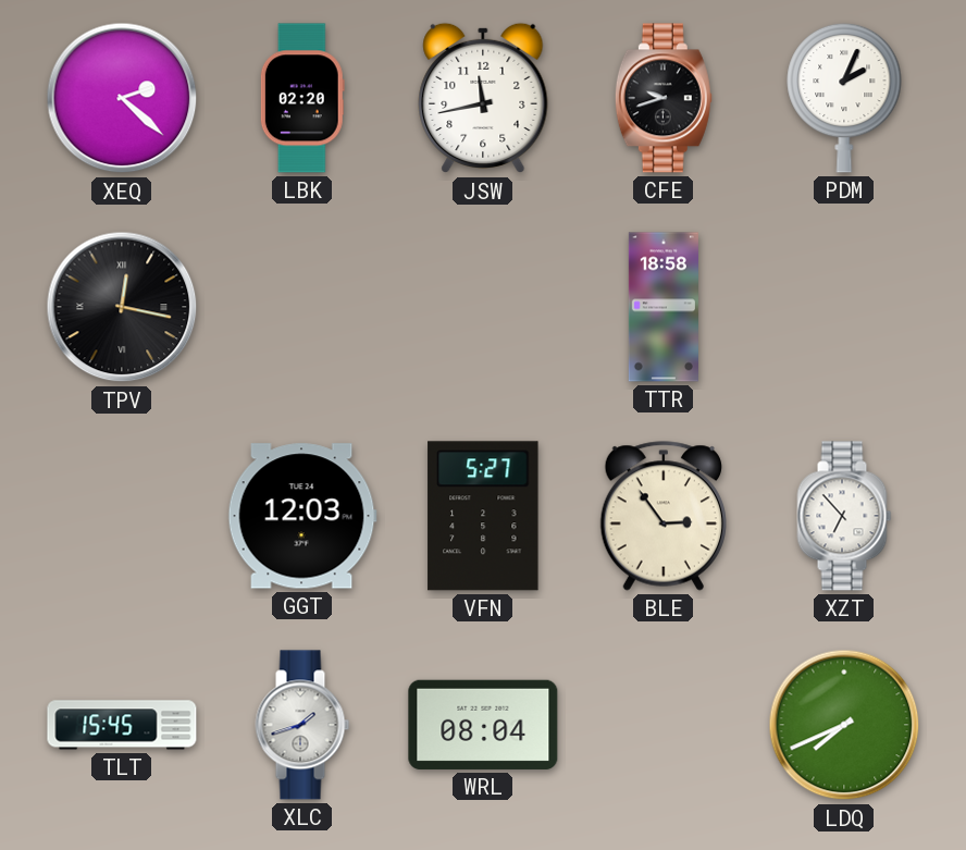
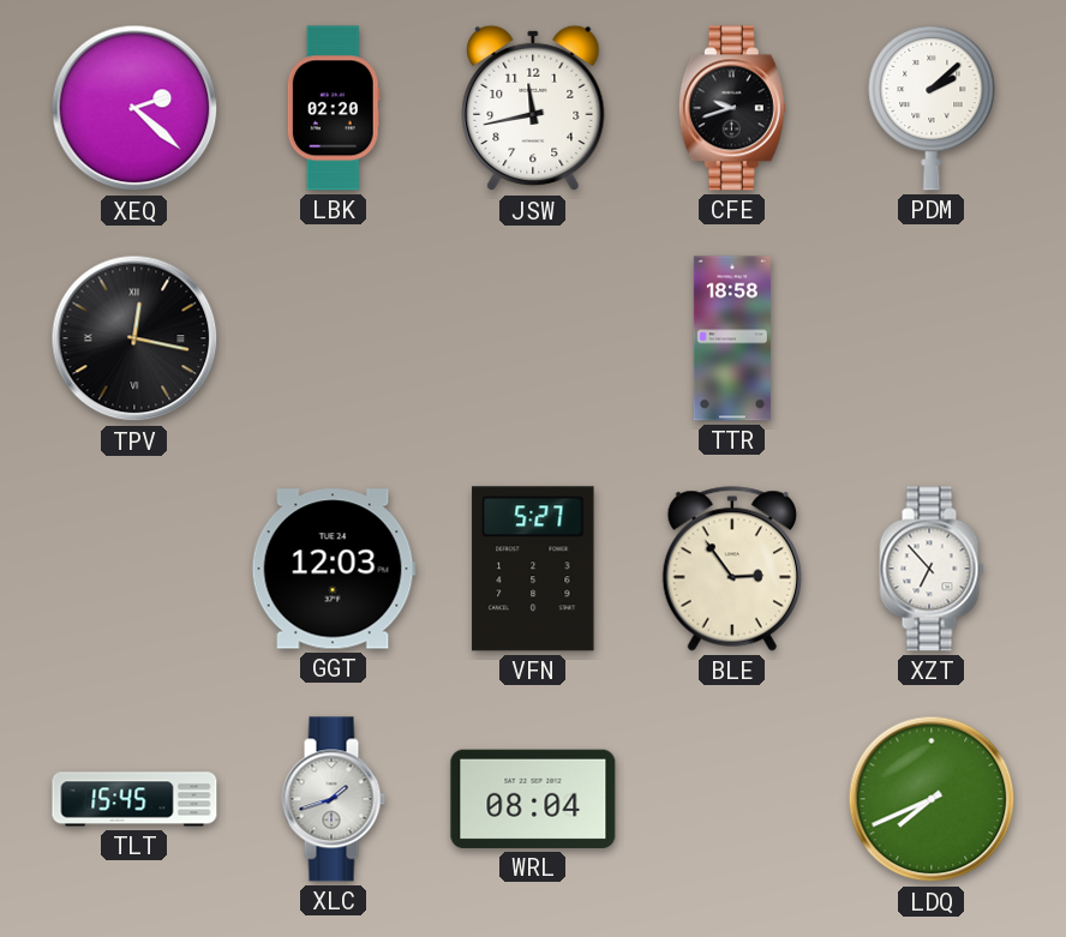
PDM: 2:04 -> 2:08
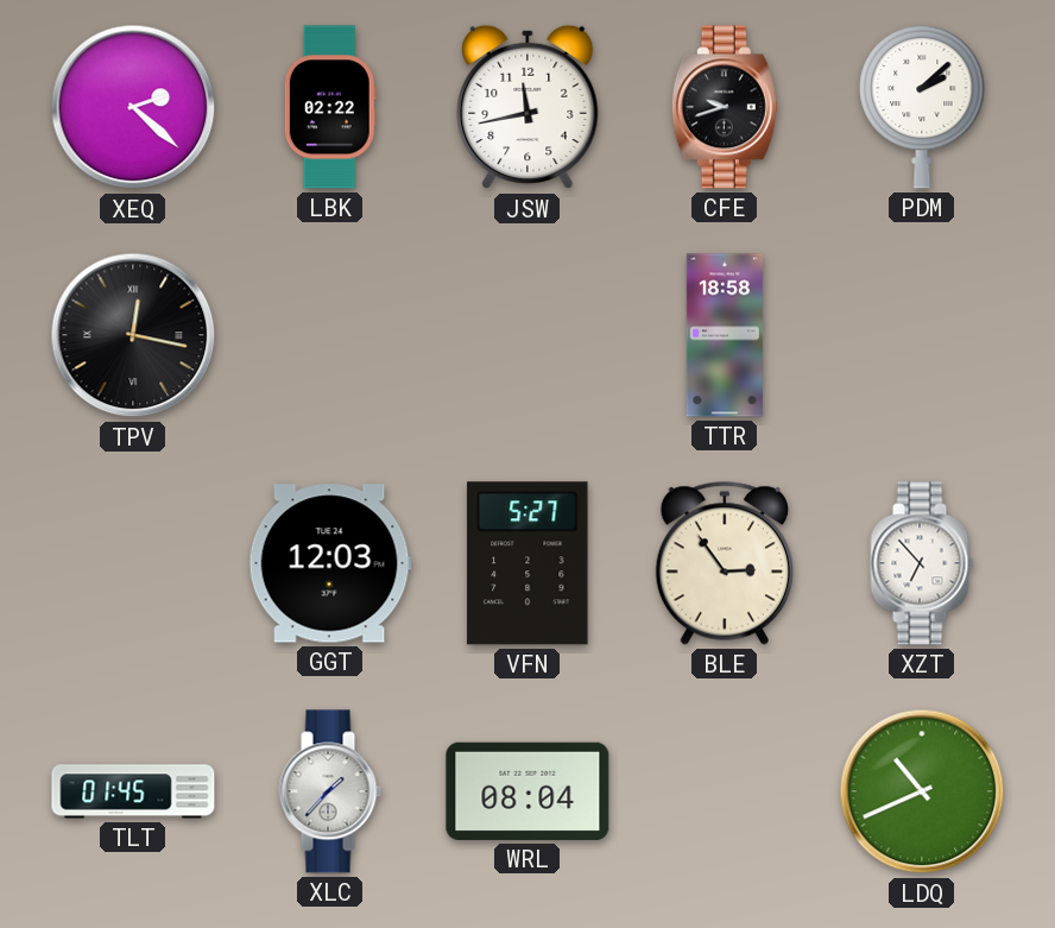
LBK: 02:20 -> 02:22
TLT: 15:45 -> 01:45
XLC: 1:42 -> 1:37
LDQ: 7:41 -> 10:41
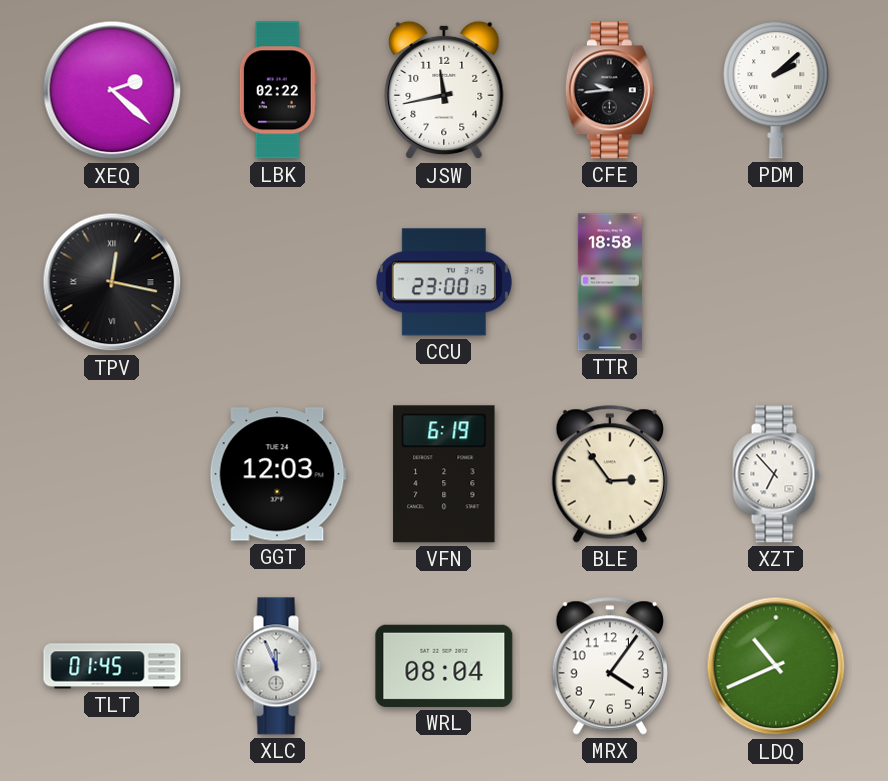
CFE: 9:42 -> 9:44
CCU: none -> 23:00
VFN: 5:27 -> 6:19
XLC: 1:37 -> 11:56
MRX: none -> 4:06
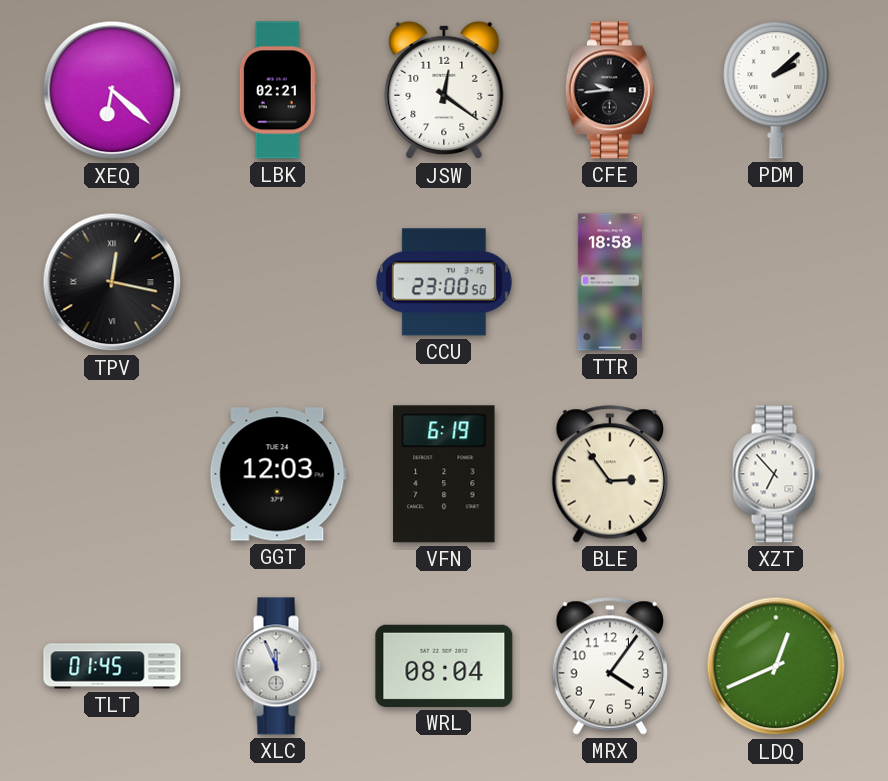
XEQ: 2:22 -> 6:22
LBK: 02:22 -> 02:21
JSW: 11:43 -> 12:21
CCU: 23:00:13 -> 23:00:50
LDQ: 10:41 -> 12:41
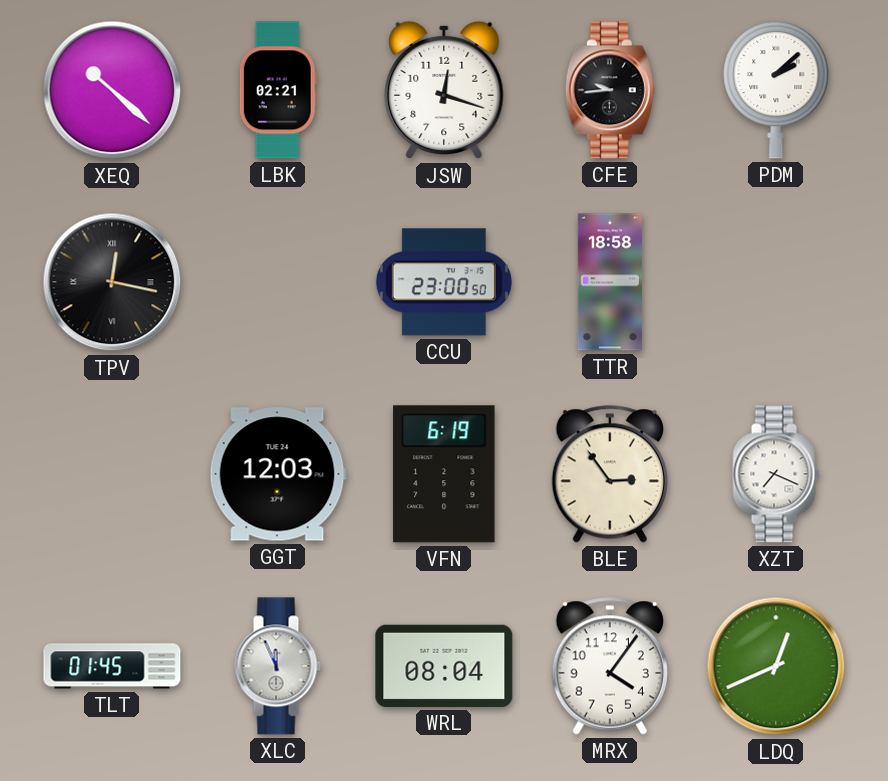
XEQ: 6:22 -> 10:22
JSW: 12:21 -> 12:18
XZT: 6:53 -> 7:19
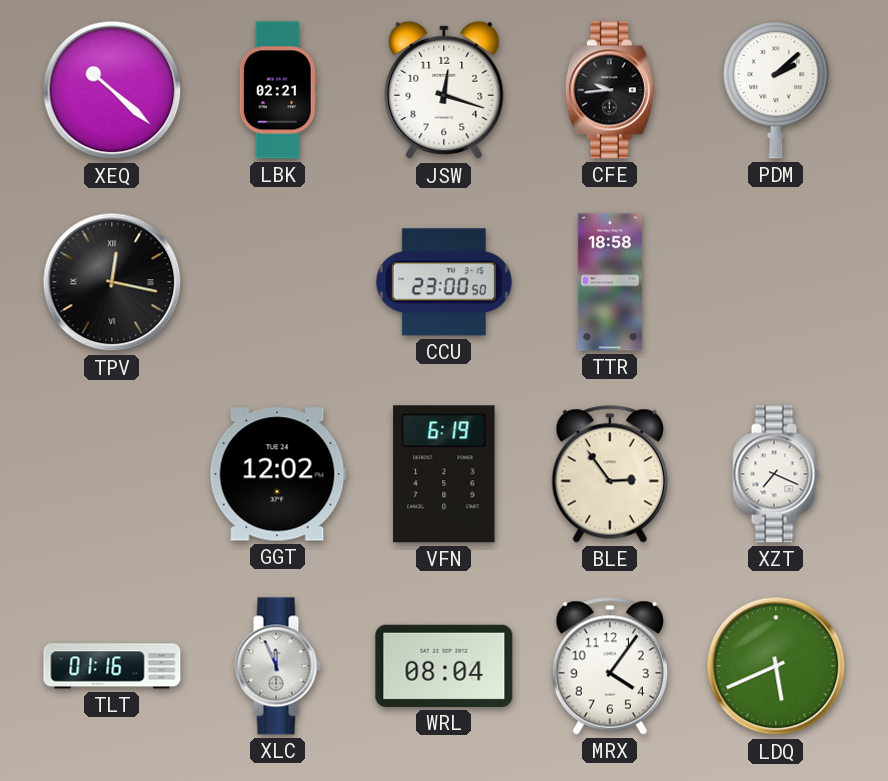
GGT: 12:03 -> 12:02
TLT: 01:45 -> 01:16
LDQ: 12:41 -> 5:41
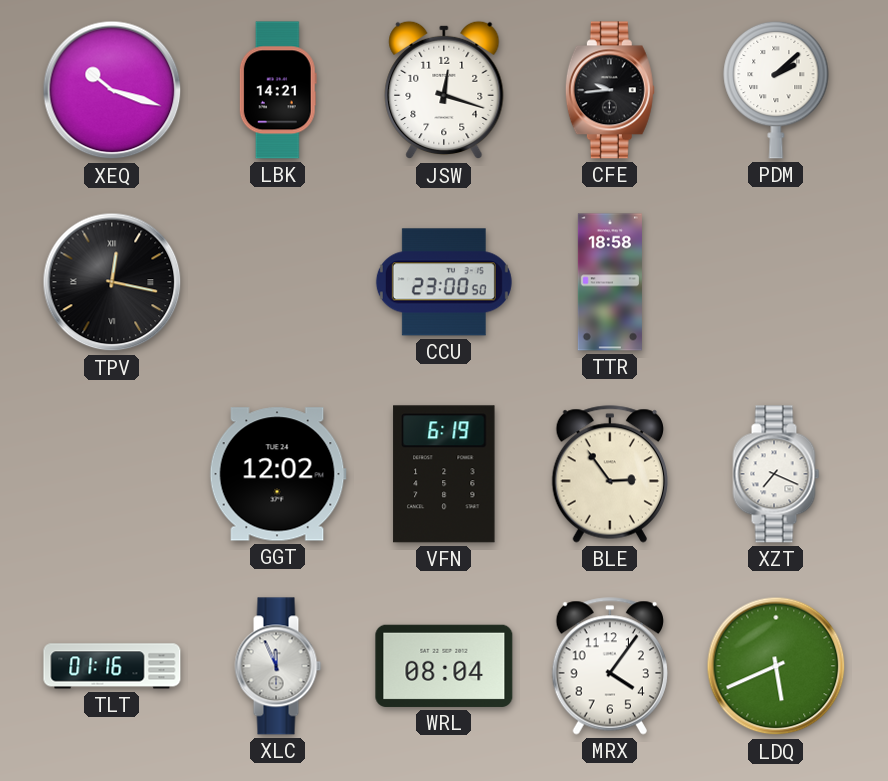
XEQ: 10:22 -> 10:18
LBK: 02:21 -> 14:21
